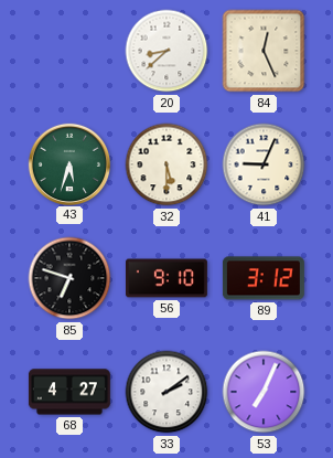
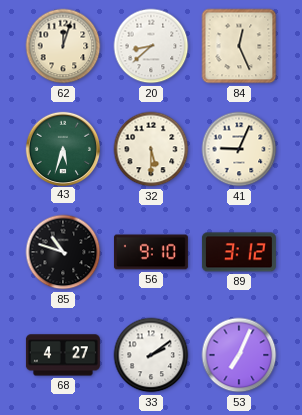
62: none -> 12:03
85: 6:48 -> 10:48
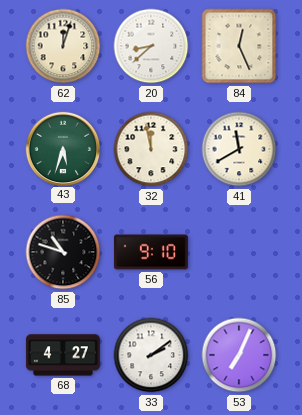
32: 5:30 -> 11:58
41: 9:04 -> 11:40
89: 3:12 -> none
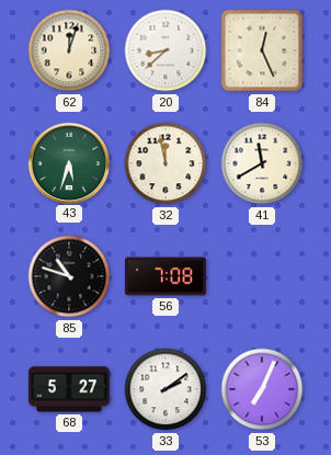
56: 9:10 -> 7:08
68: 4:27 -> 5:27
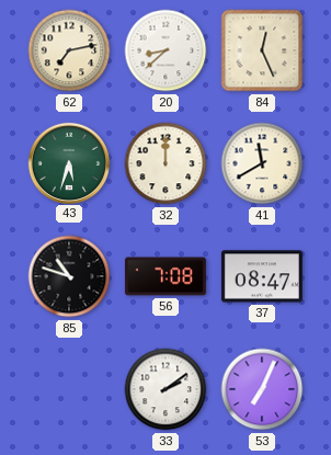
62: 12:03 -> 7:13
32: 11:58 -> 12:00
37: none -> 08:47
68: 5:27 -> none
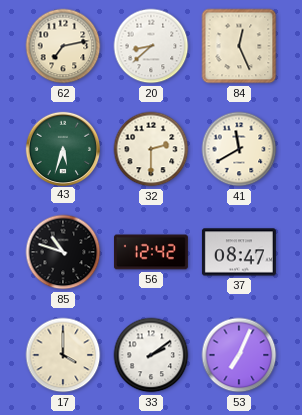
32: 12:00 -> 2:30
56: 7:08 -> 12:42
17: none -> 4:00
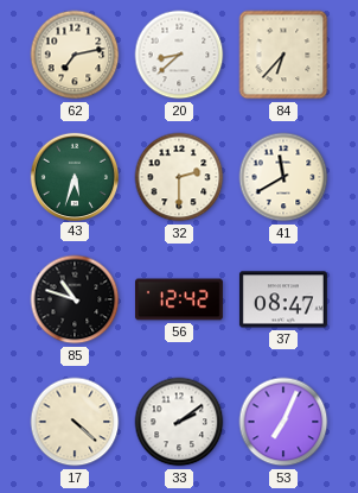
84: 12:26 -> 6:37
17: 4:00 -> 4:22
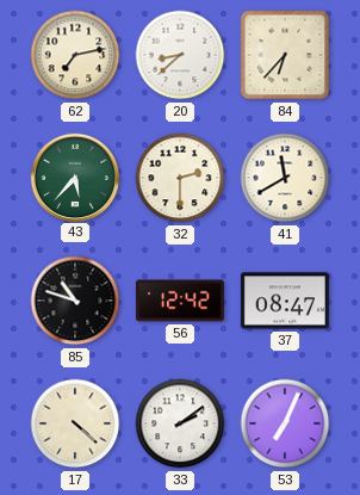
43: 5:33 -> 5:37
